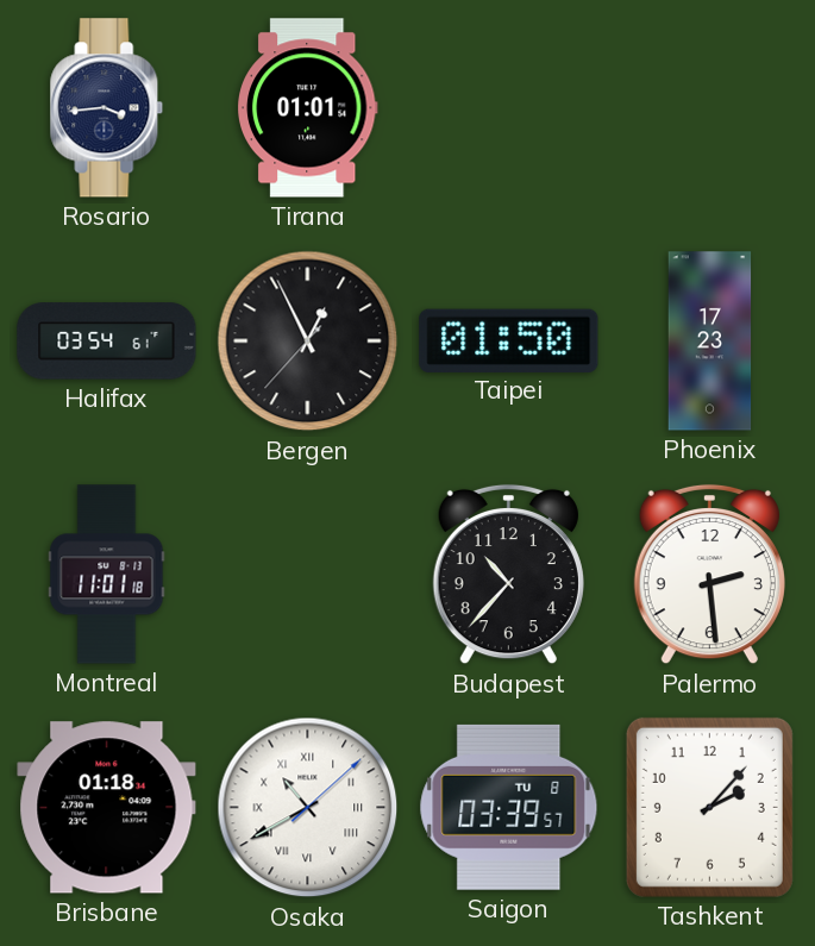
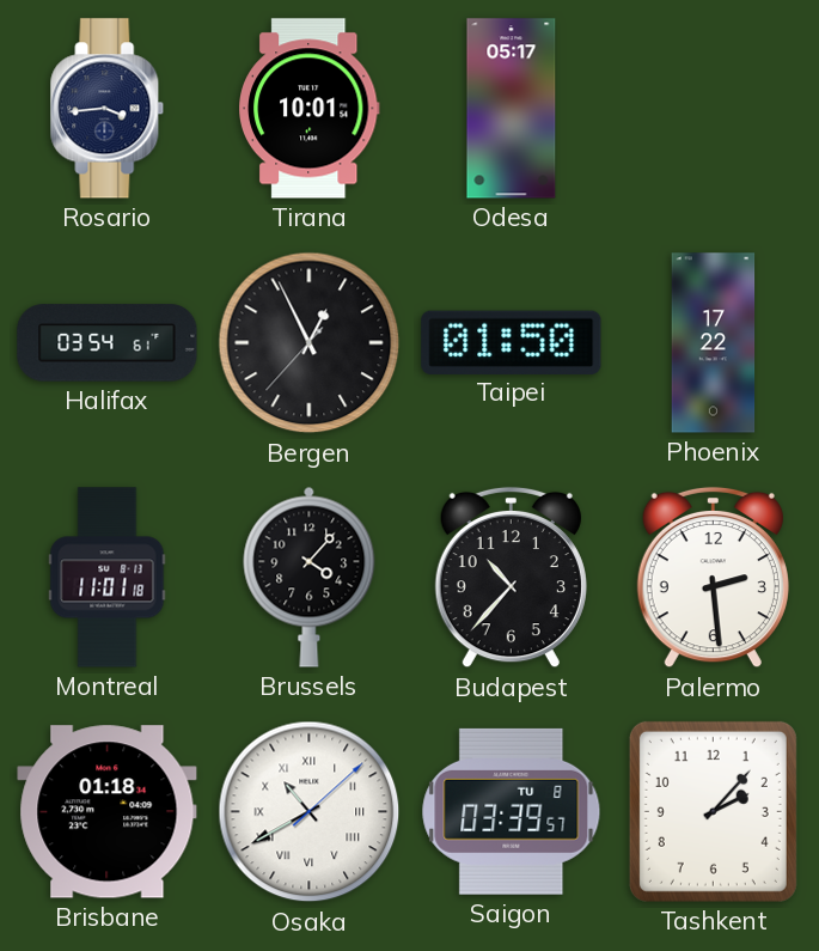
Tirana: 01:01 -> 10:01
Odesa: none -> 05:17
Phoenix: 17:23 -> 17:22
Brussels: none -> 4:07
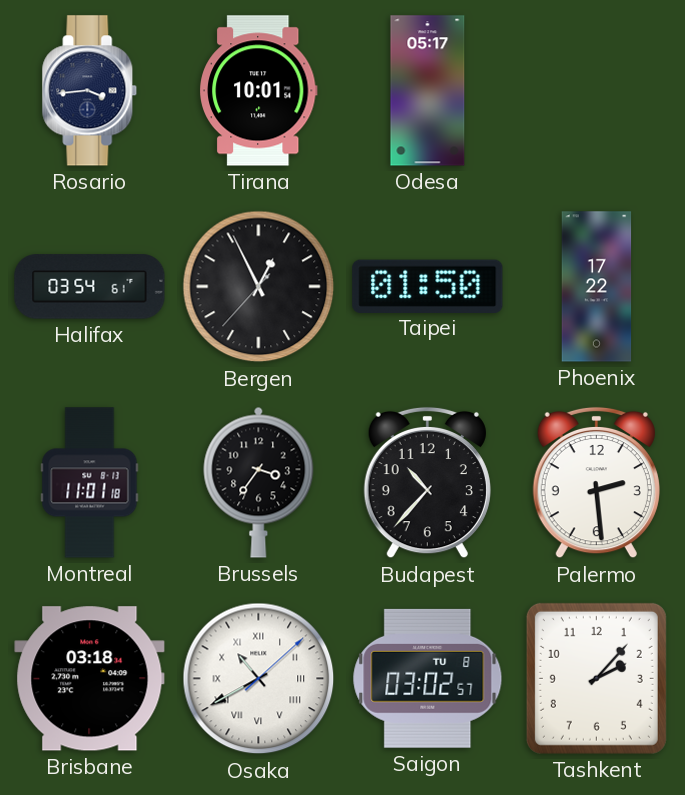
Brussels: 4:07 -> 3:36
Brisbane: 01:18 -> 03:18
Saigon: 03:39 -> 03:02
